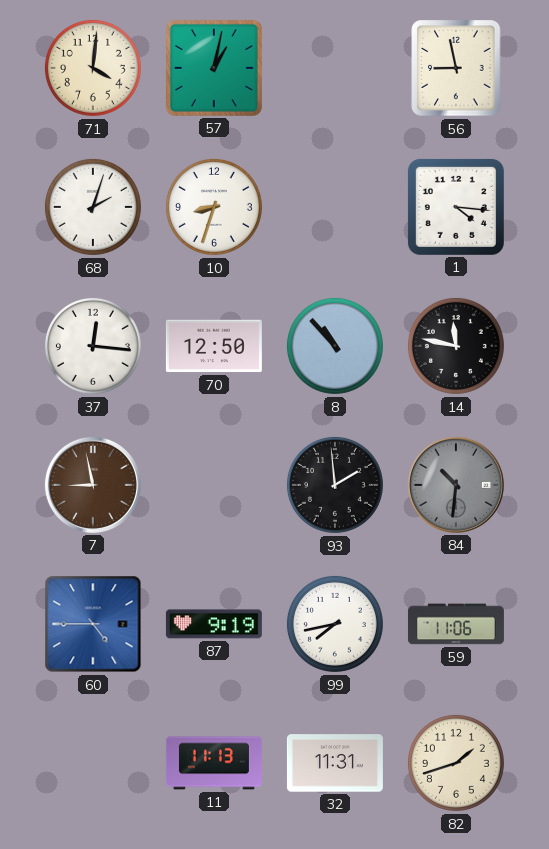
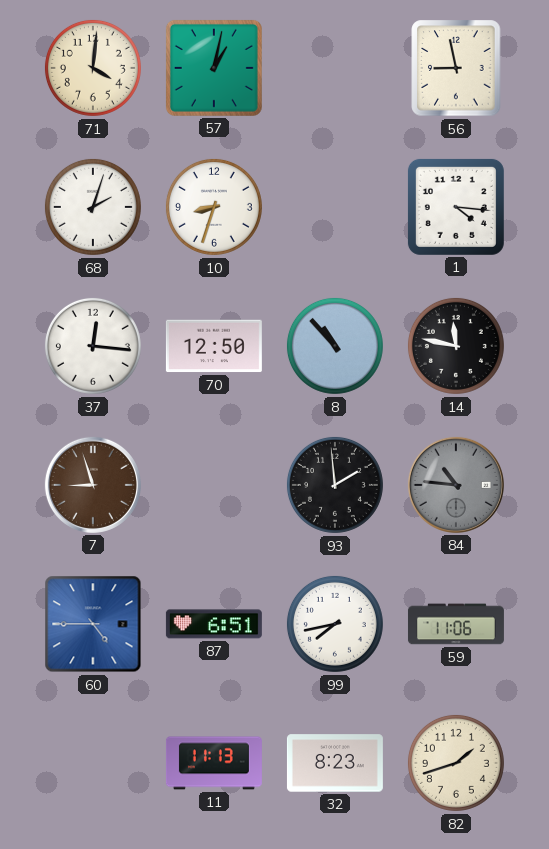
7: 8:58 -> 8:57
84: 10:31 -> 10:46
87: 9:19 -> 6:51
32: 11:31 -> 8:23
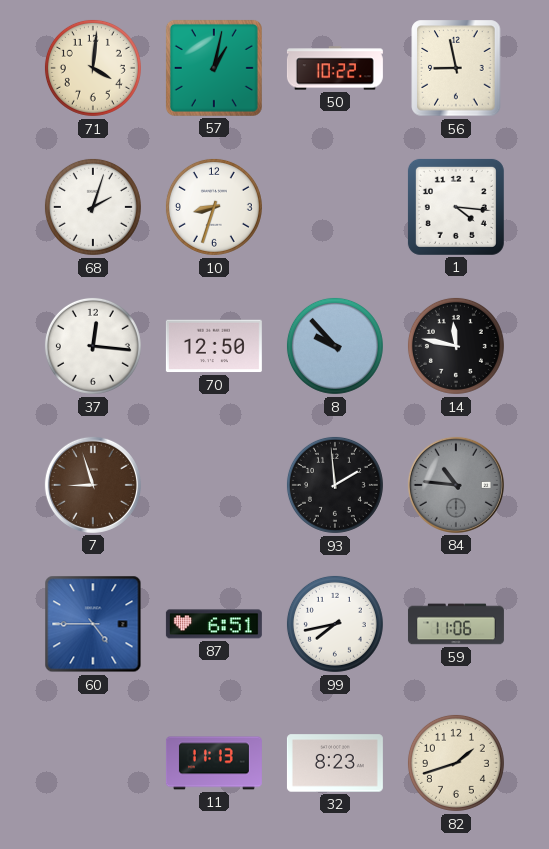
50: none -> 10:22
8: 10:53 -> 9:53
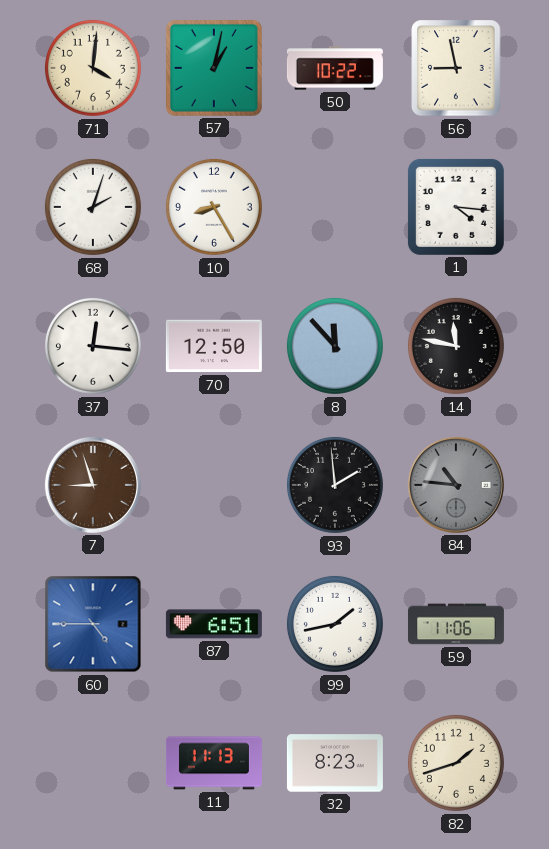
10: 8:33 -> 8:25
8: 9:53 -> 11:53
99: 7:43 -> 1:43
